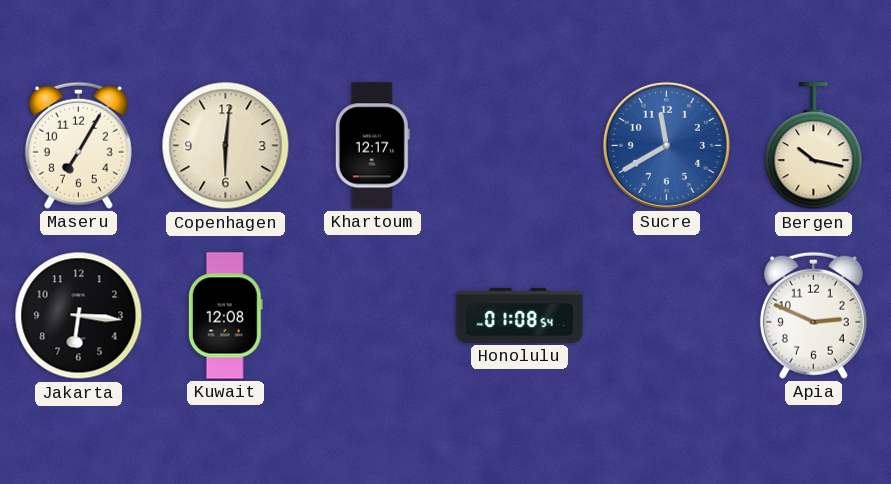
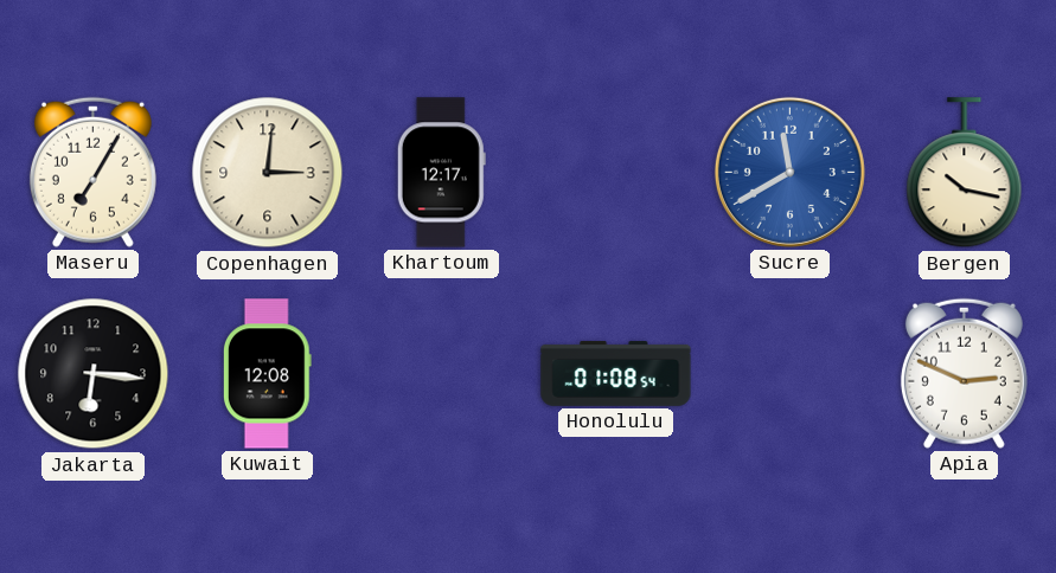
Copenhagen: 6:01 -> 3:01
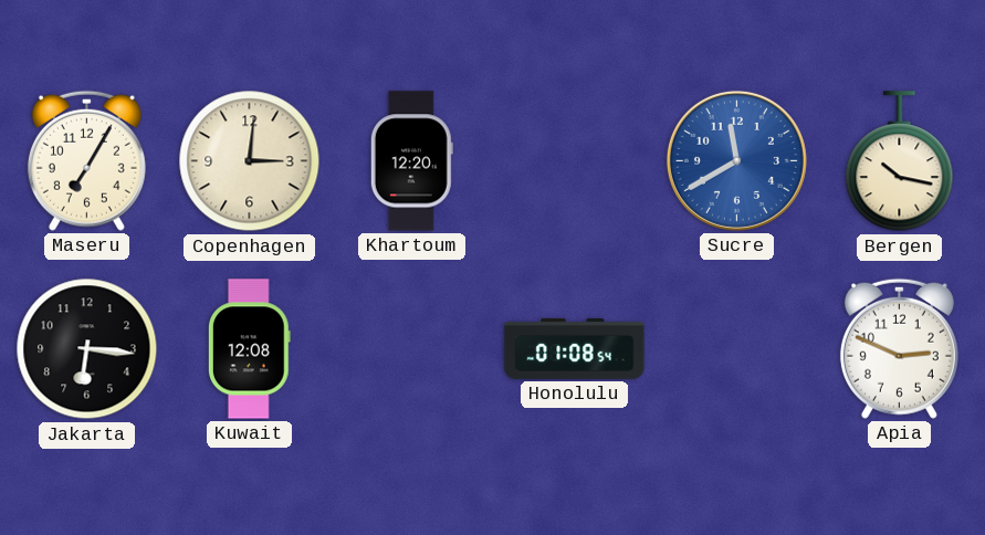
Khartoum: 12:17 -> 12:20
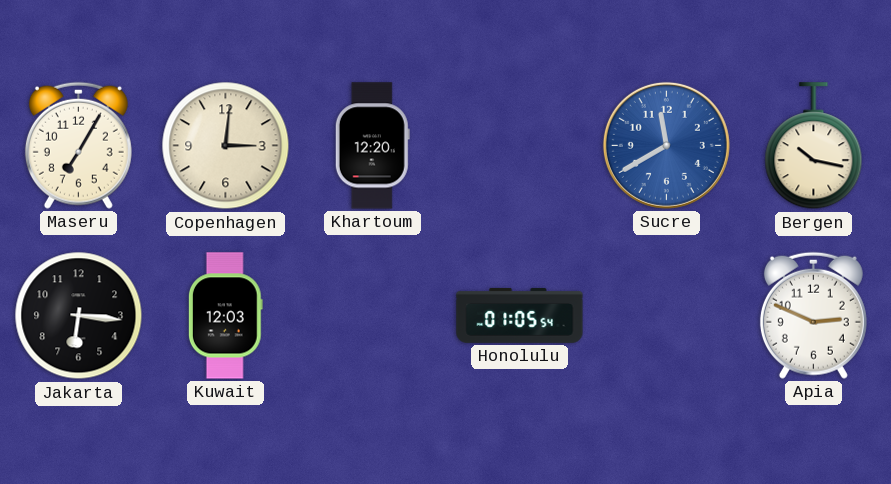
Kuwait: 12:08 -> 12:03
Honolulu: 01:08 -> 01:05
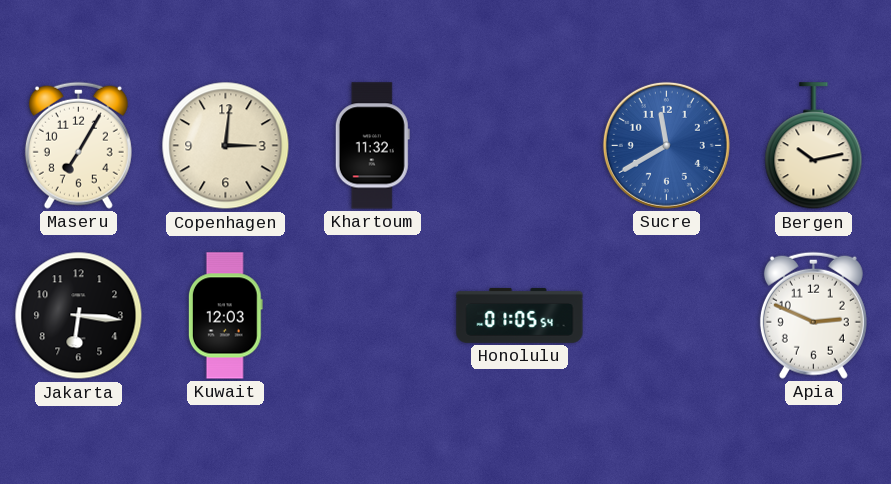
Khartoum: 12:20 -> 11:32
Bergen: 10:17 -> 10:13
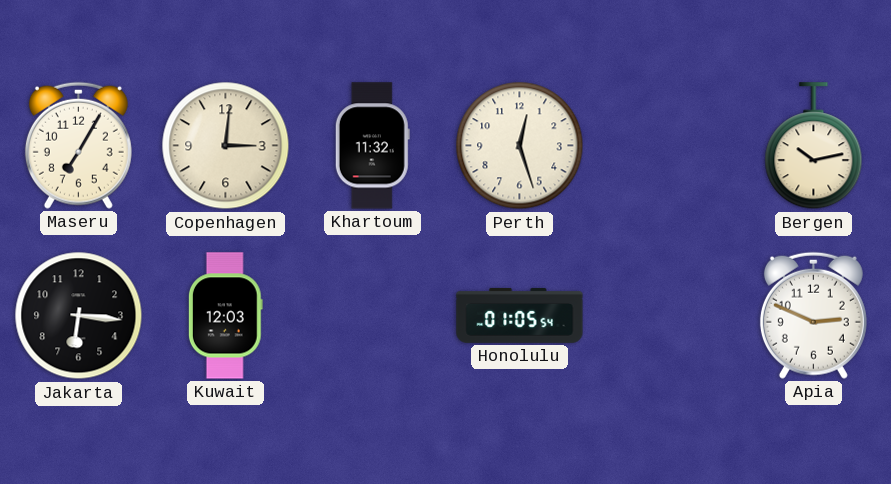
Perth: none -> 12:27
Sucre: 11:40 -> none
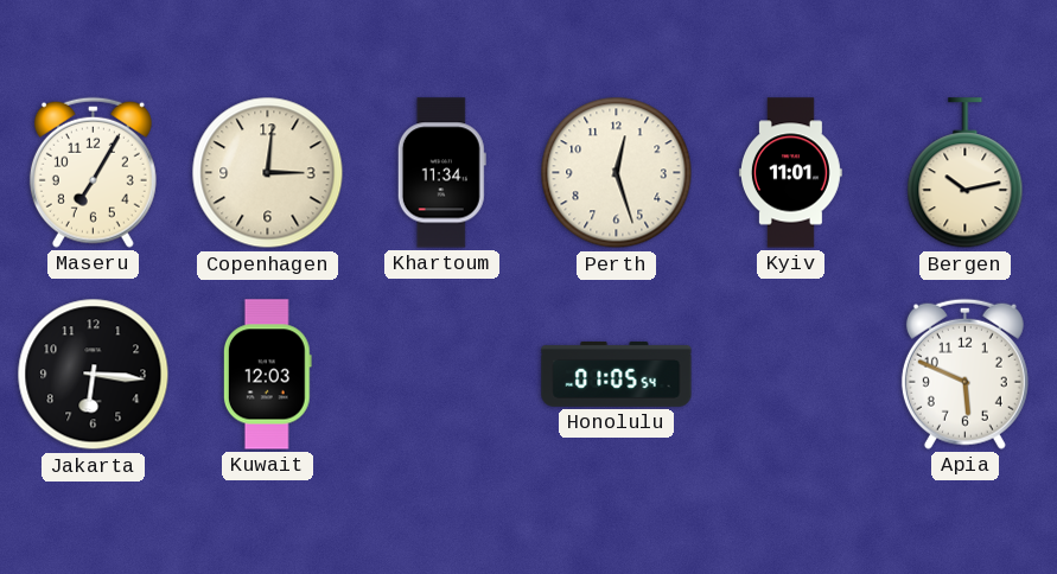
Khartoum: 11:32 -> 11:34
Kyiv: none -> 11:01
Apia: 2:49 -> 5:49
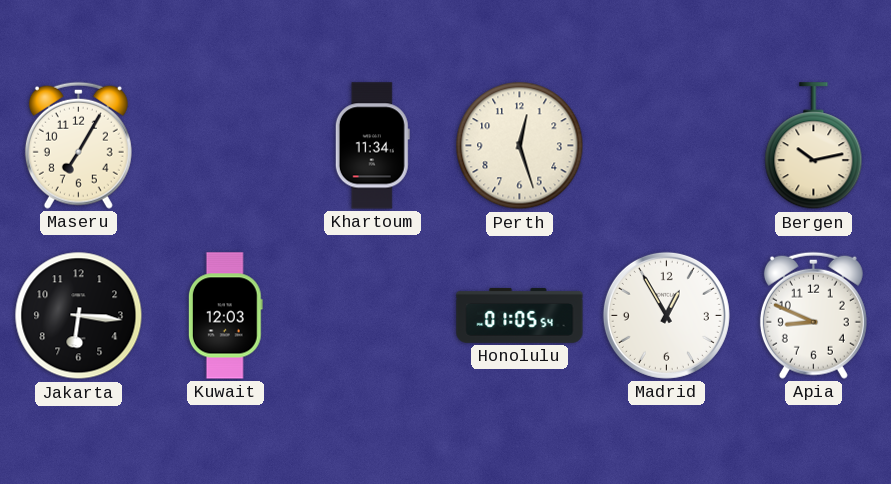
Copenhagen: 3:01 -> none
Kyiv: 11:01 -> none
Madrid: none -> 12:55
Apia: 5:49 -> 8:49
